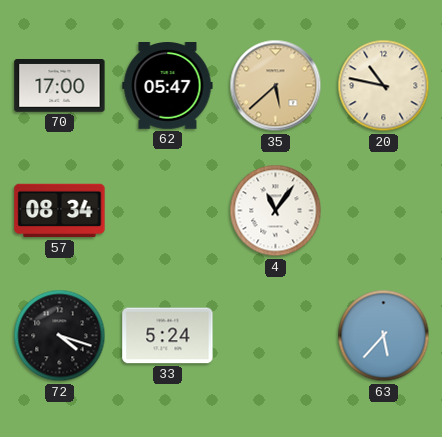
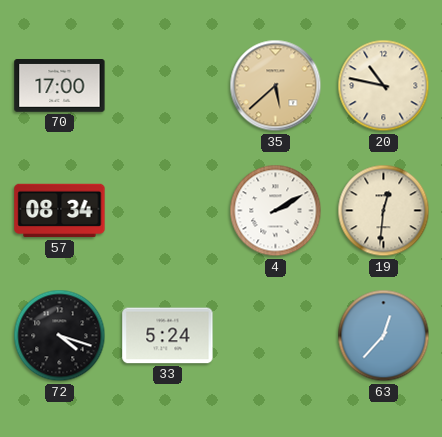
62: 05:47 -> none
4: 11:06 -> 2:10
19: none -> 12:31
63: 5:37 -> 12:37
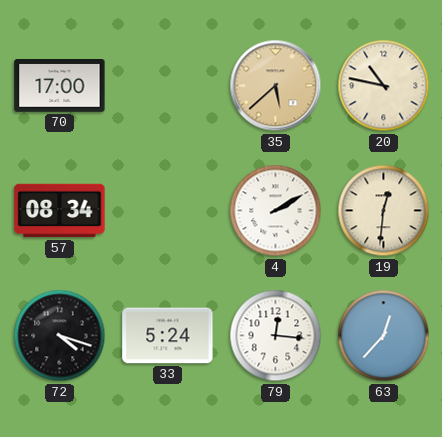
79: none -> 12:16
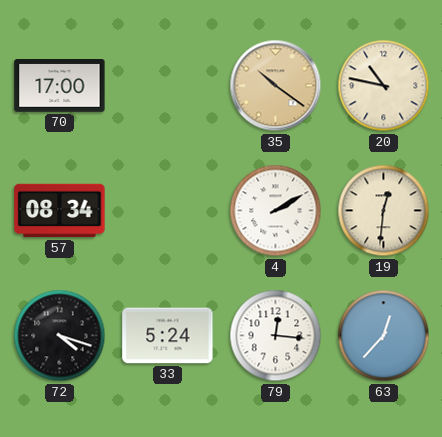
35: 5:38 -> 10:21
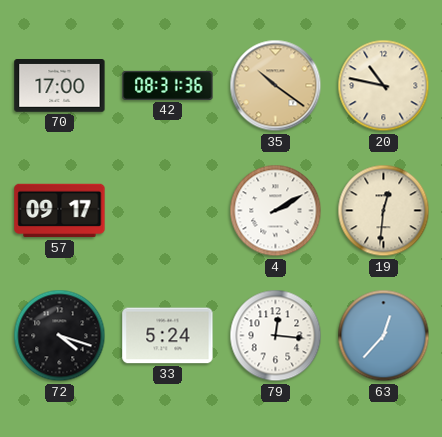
42: none -> 08:31
57: 08:34 -> 09:17
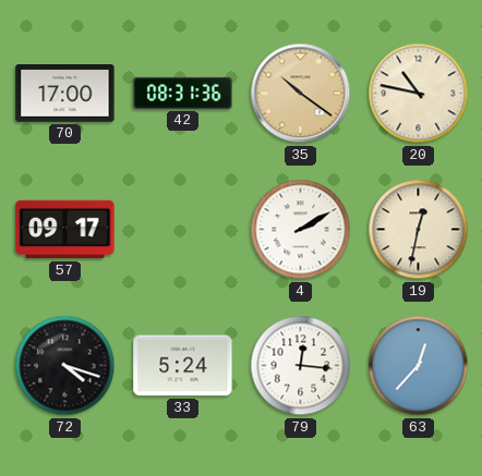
19: 12:31 -> 12:32
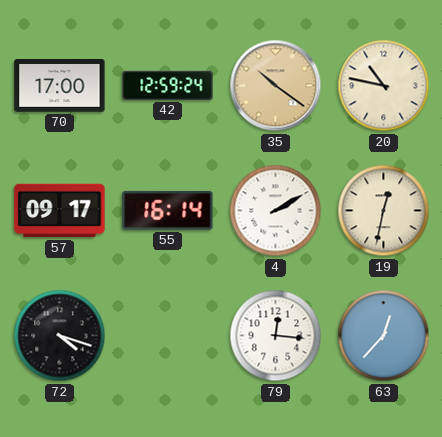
42: 08:31 -> 12:59
55: none -> 16:14
33: 5:24 -> none
